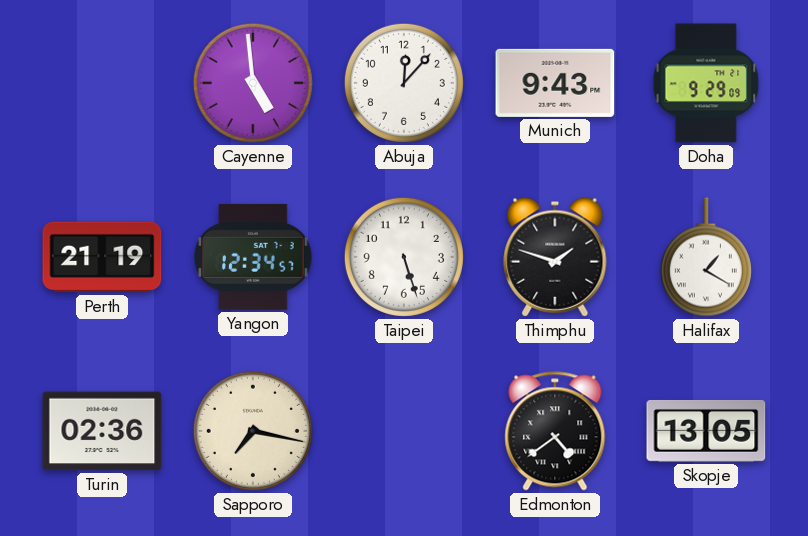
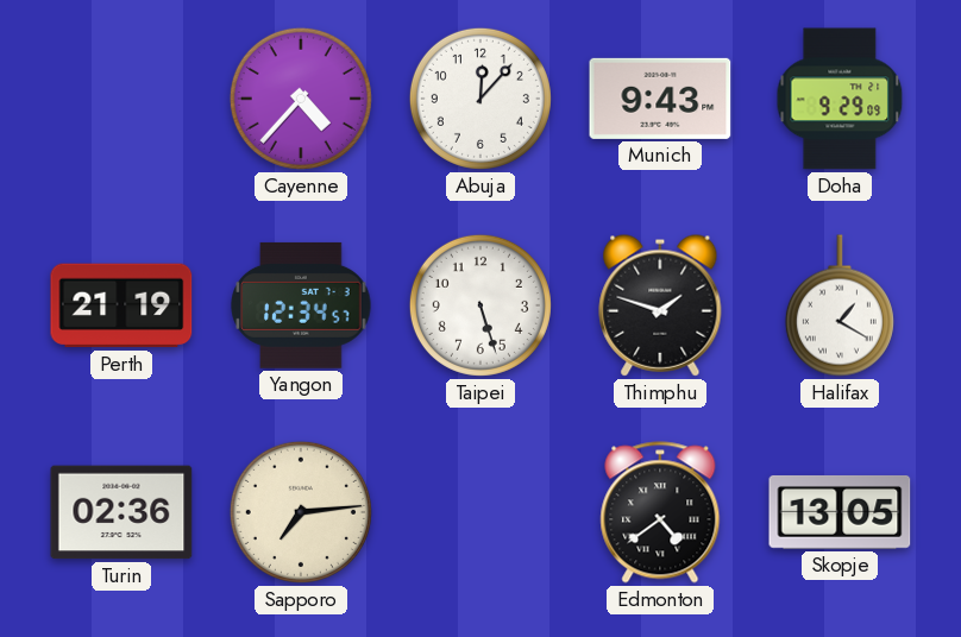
Cayenne: 4:59 -> 4:37
Sapporo: 7:17 -> 7:14
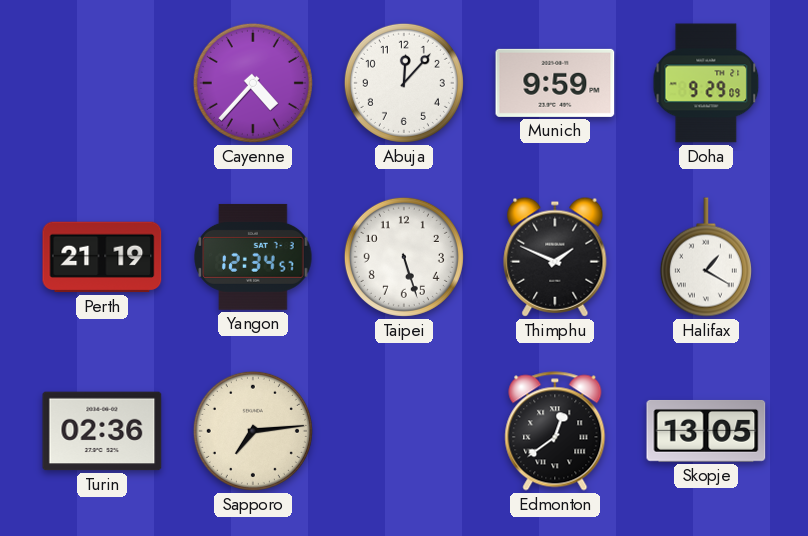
Munich: 9:43 -> 9:59
Thimphu: 1:48 -> 1:49
Edmonton: 4:39 -> 12:39
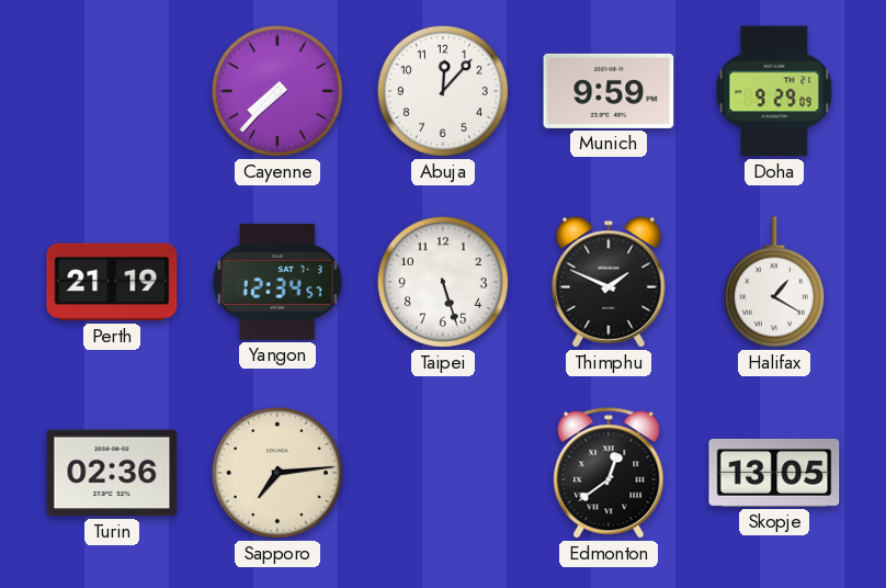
Cayenne: 4:37 -> 7:37
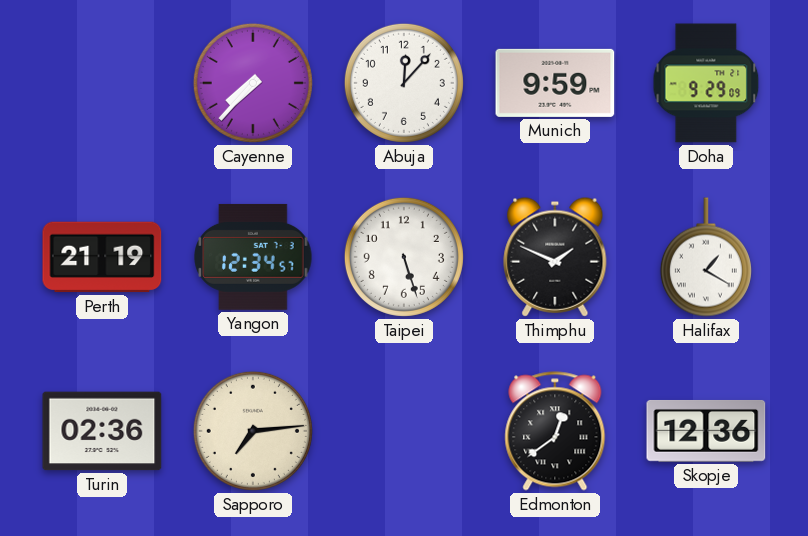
Skopje: 13:05 -> 12:36
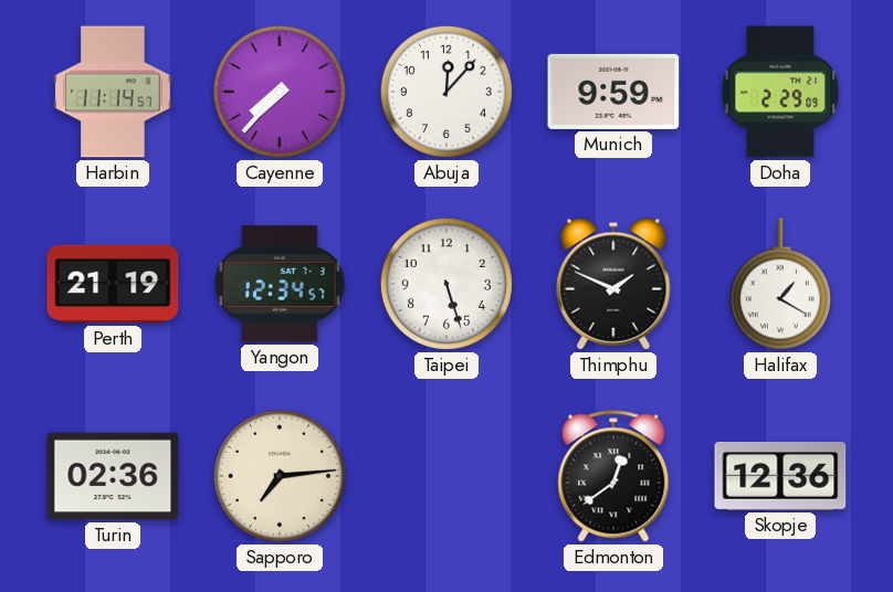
Harbin: none -> 11:14
Doha: 9:29 -> 2:29
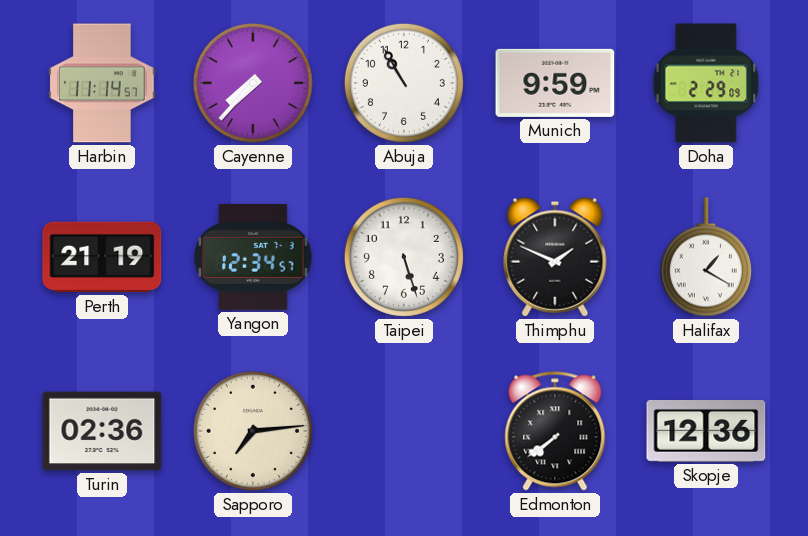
Abuja: 12:07 -> 10:55
Edmonton: 12:39 -> 7:39
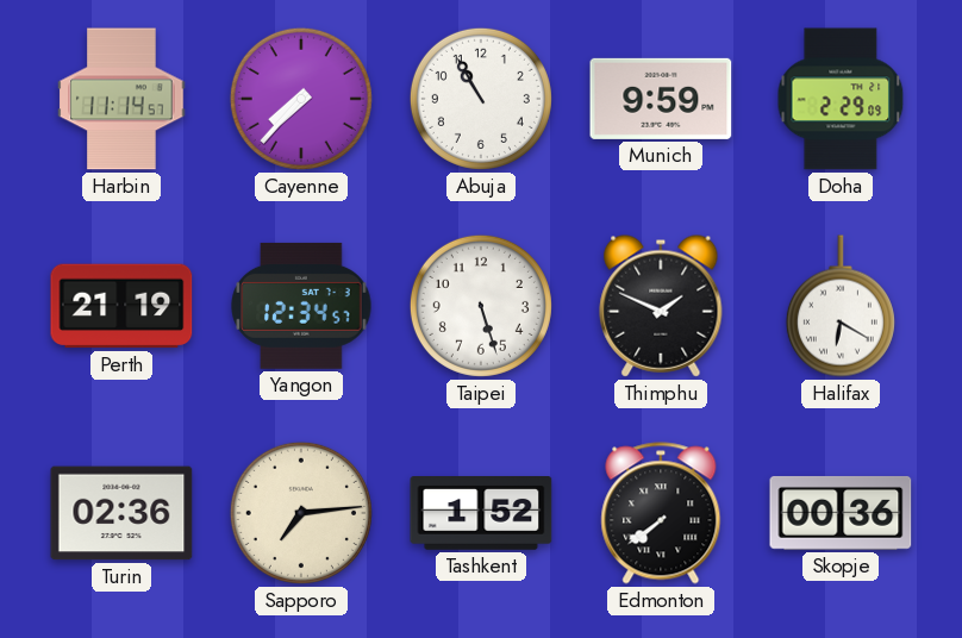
Halifax: 1:20 -> 6:20
Tashkent: none -> 1:52
Skopje: 12:36 -> 00:36
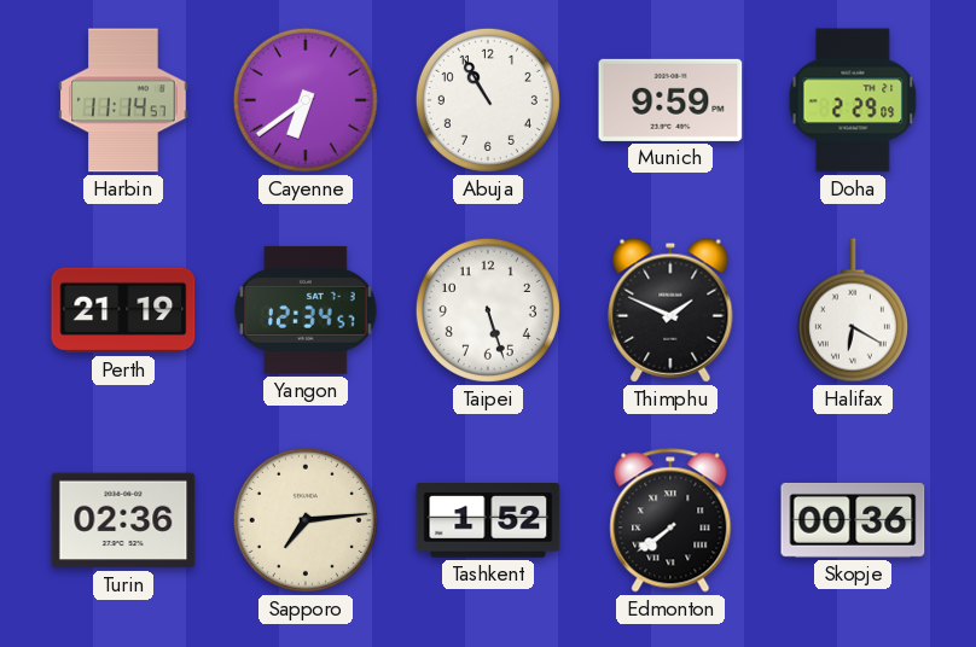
Cayenne: 7:37 -> 6:39
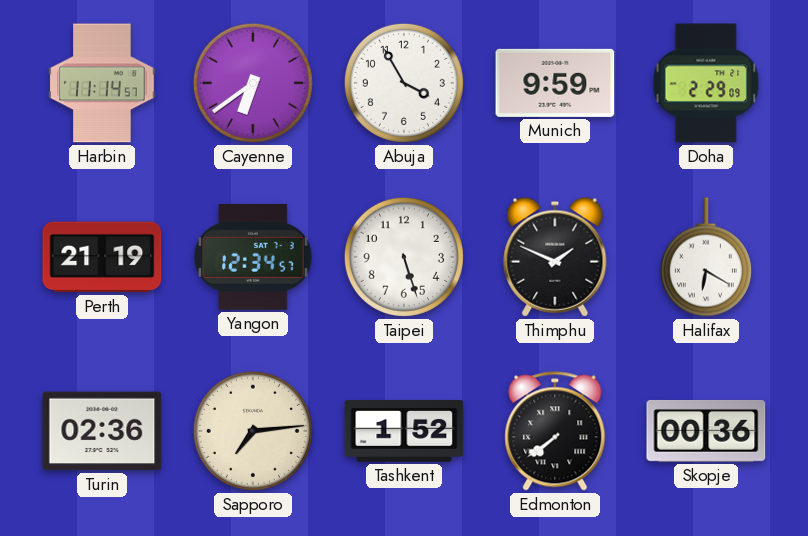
Abuja: 10:55 -> 3:55
